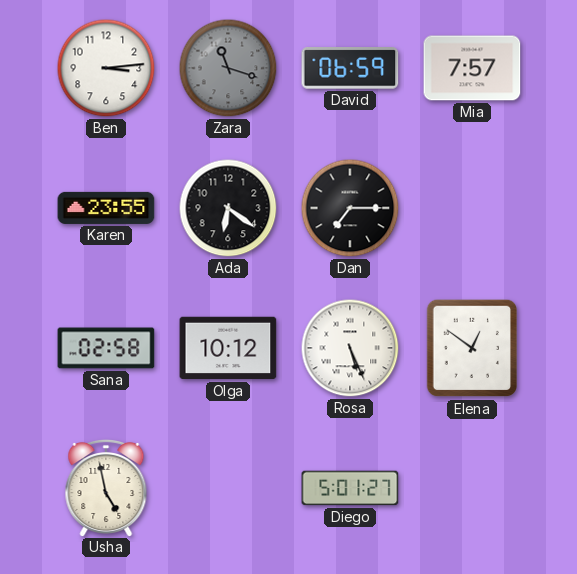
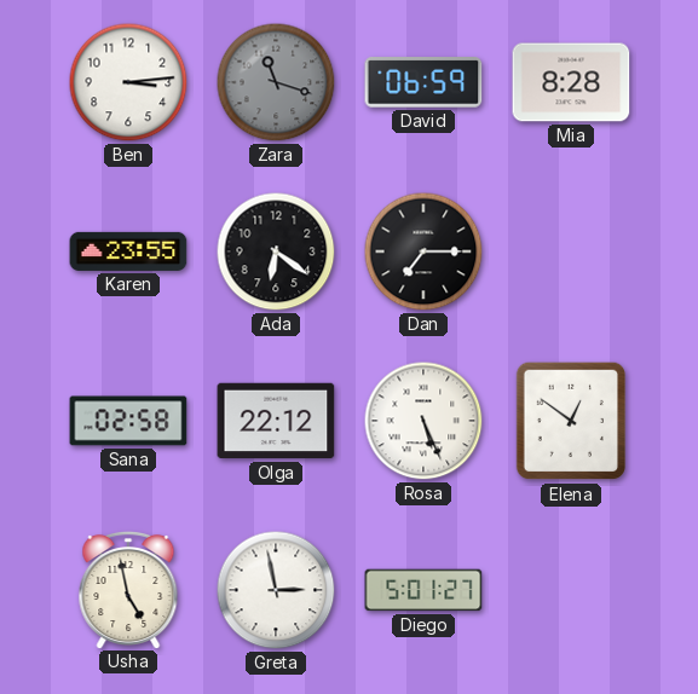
Mia: 7:57 -> 8:28
Olga: 10:12 -> 22:12
Greta: none -> 2:58
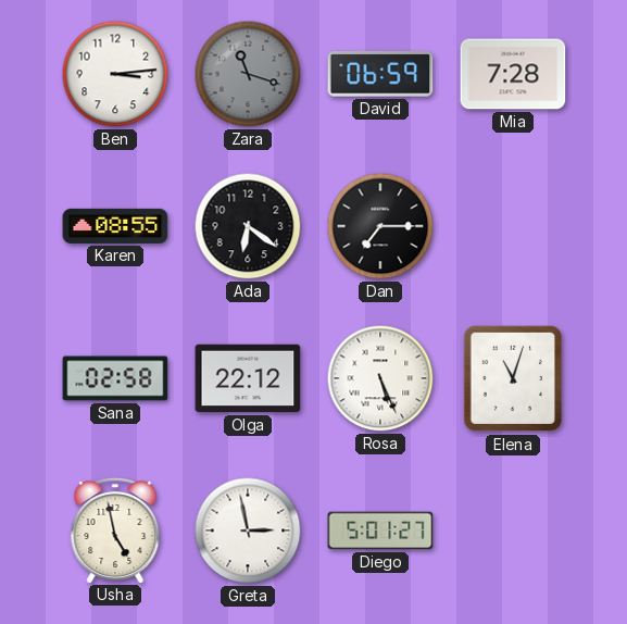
Mia: 8:28 -> 7:28
Karen: 23:55 -> 08:55
Elena: 12:51 -> 11:03
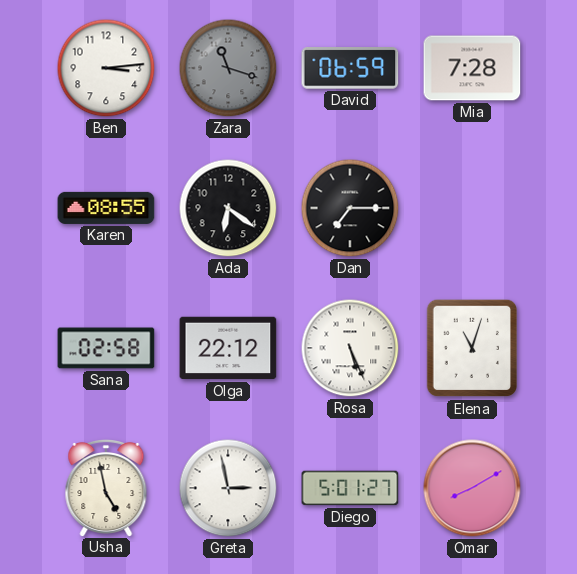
Omar: none -> 8:10
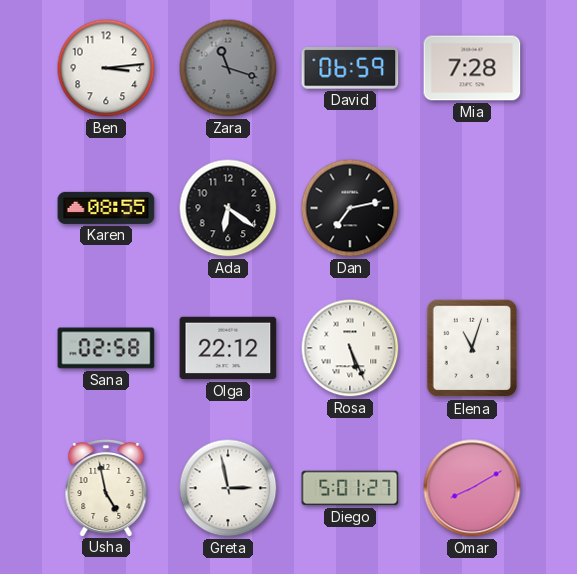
Dan: 7:15 -> 7:13
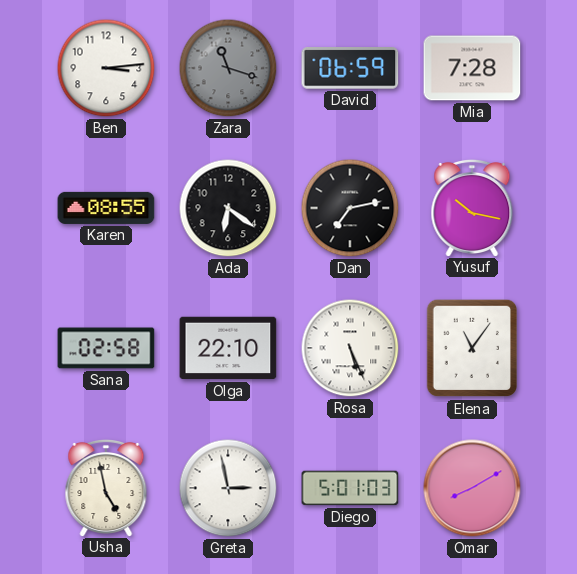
Yusuf: none -> 10:17
Olga: 22:12 -> 22:10
Elena: 11:03 -> 11:06
Diego: 5:01:27 -> 5:01:03
